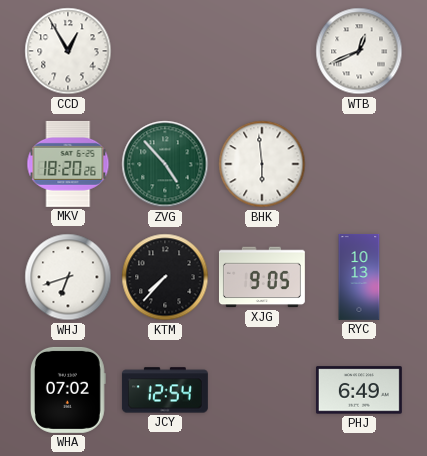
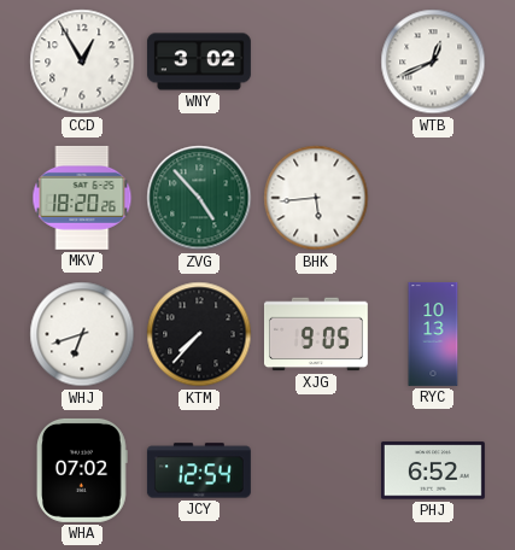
WNY: none -> 3:02
BHK: 5:59 -> 5:44
PHJ: 6:49 -> 6:52
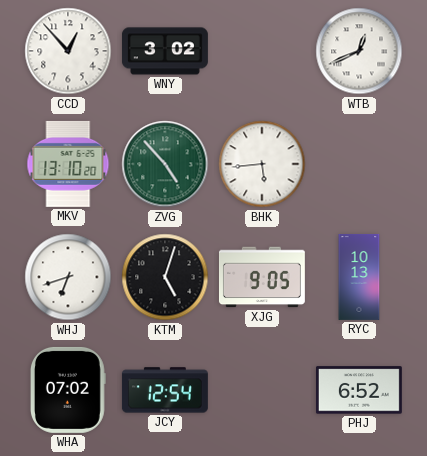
CCD: 12:55 -> 12:53
MKV: 18:20 -> 13:10
KTM: 7:37 -> 5:03
